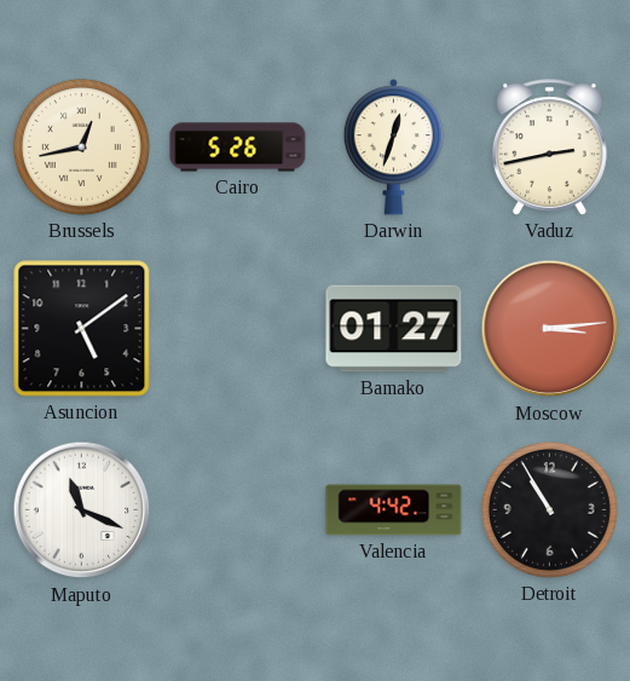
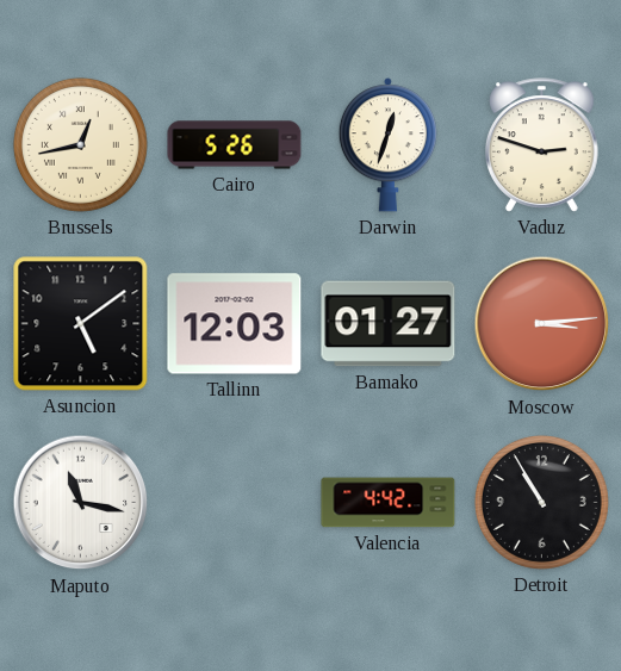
Vaduz: 2:43 -> 2:48
Tallinn: none -> 12:03
Maputo: 11:19 -> 11:17
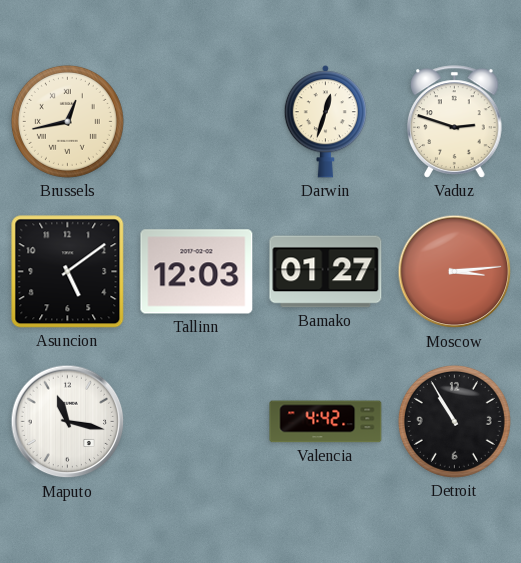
Cairo: 5:26 -> none
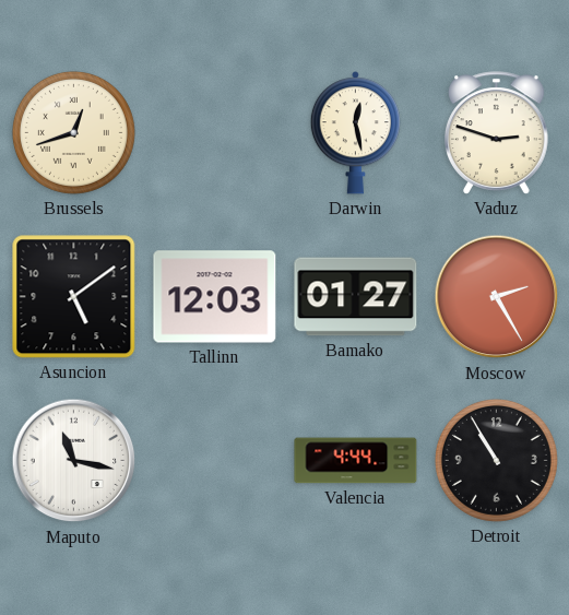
Brussels: 12:43 -> 12:42
Darwin: 12:33 -> 12:28
Moscow: 3:14 -> 2:25
Valencia: 4:42 -> 4:44
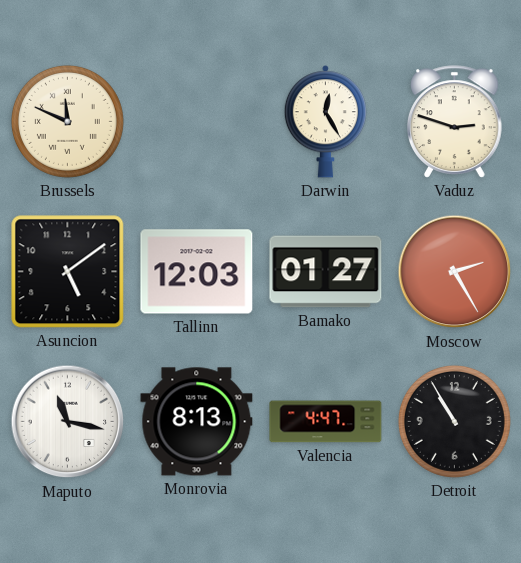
Brussels: 12:42 -> 11:49
Darwin: 12:28 -> 12:25
Monrovia: none -> 8:13
Valencia: 4:44 -> 4:47
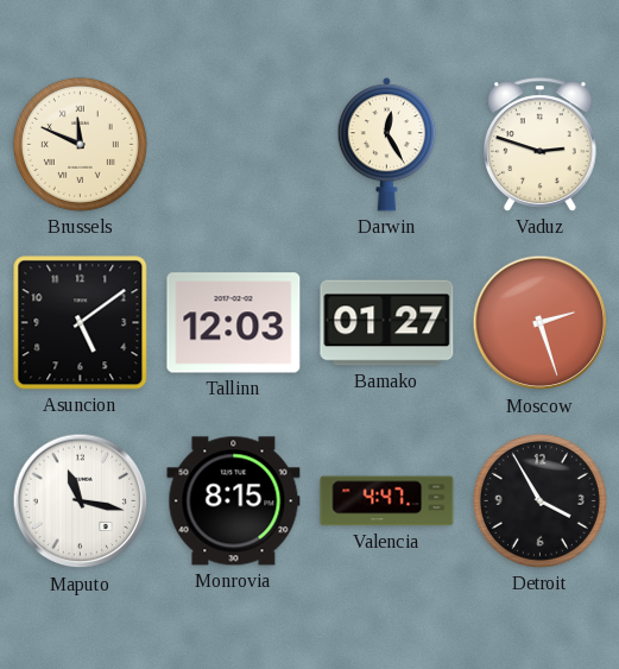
Moscow: 2:25 -> 2:27
Monrovia: 8:13 -> 8:15
Detroit: 10:55 -> 3:55
